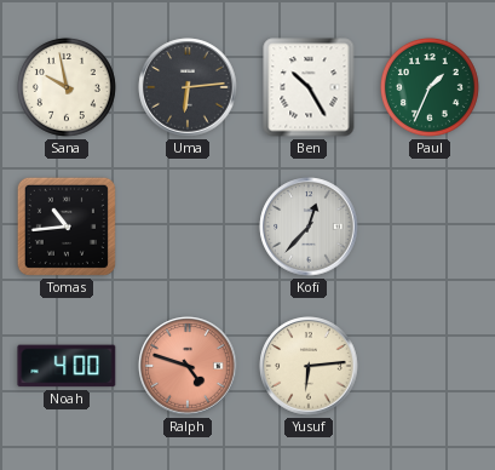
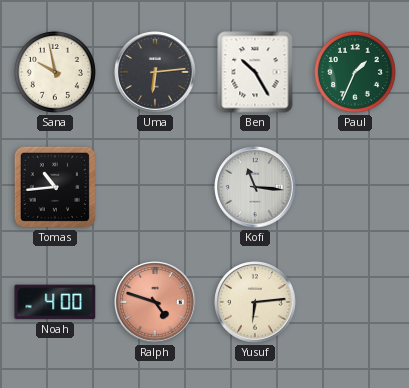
Kofi: 12:37 -> 11:16
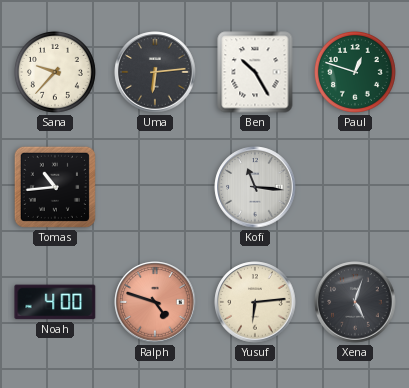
Sana: 9:58 -> 9:37
Paul: 1:34 -> 12:48
Xena: none -> 5:03
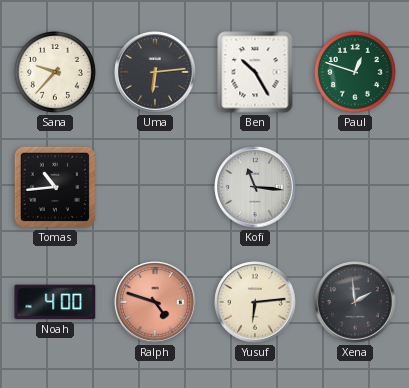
Xena: 5:03 -> 1:59
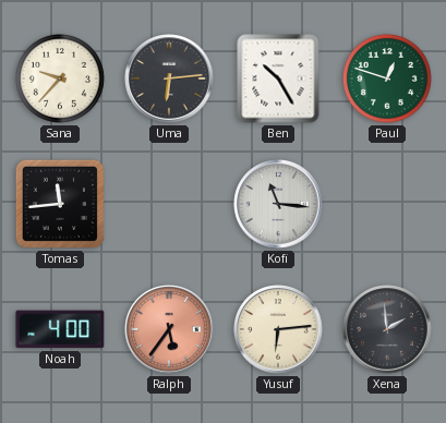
Tomas: 10:44 -> 11:44
Ralph: 4:48 -> 5:36
